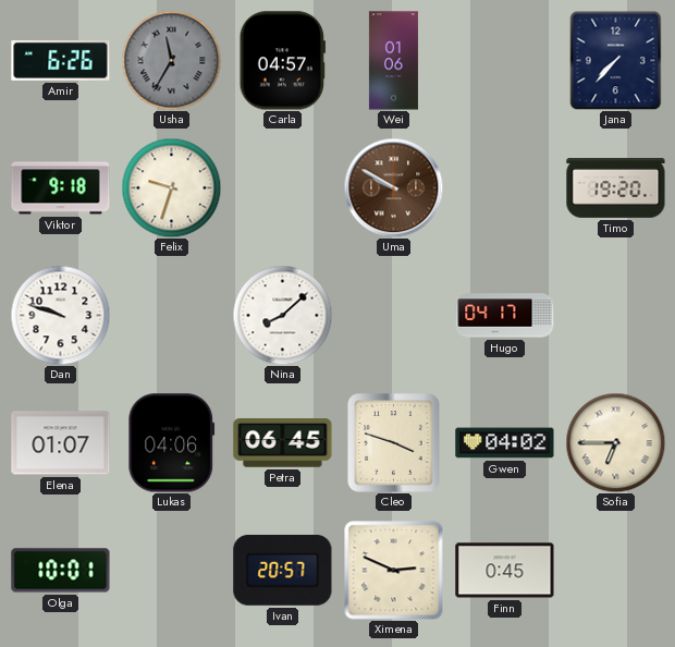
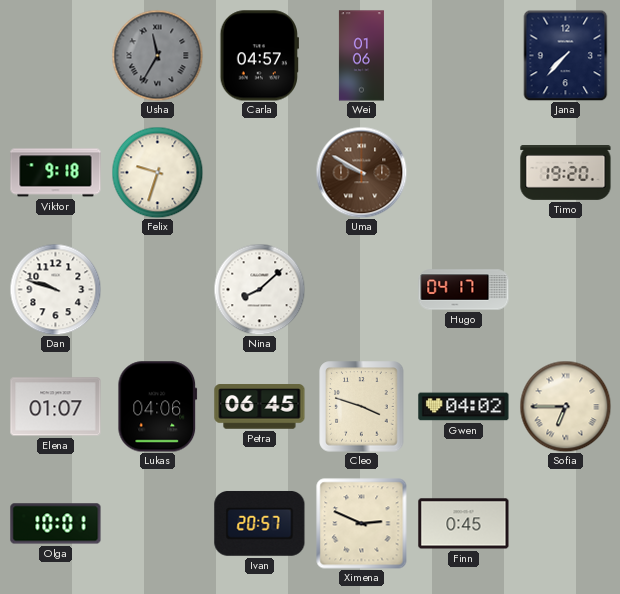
Amir: 6:26 -> none
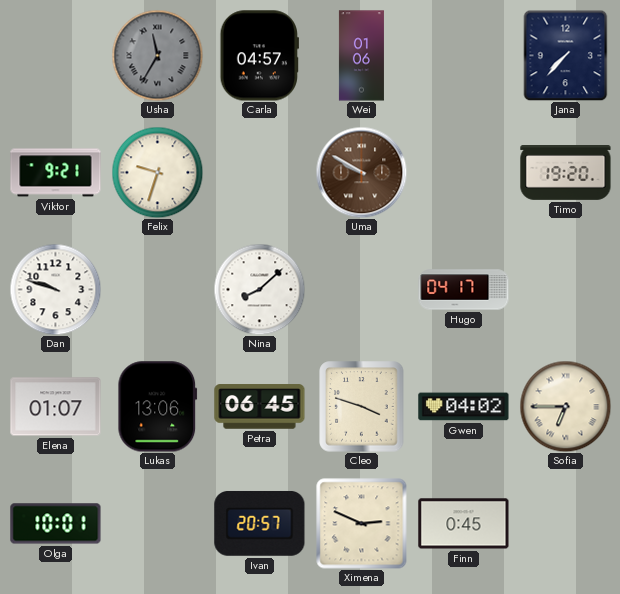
Viktor: 9:18 -> 9:21
Lukas: 04:06 -> 13:06
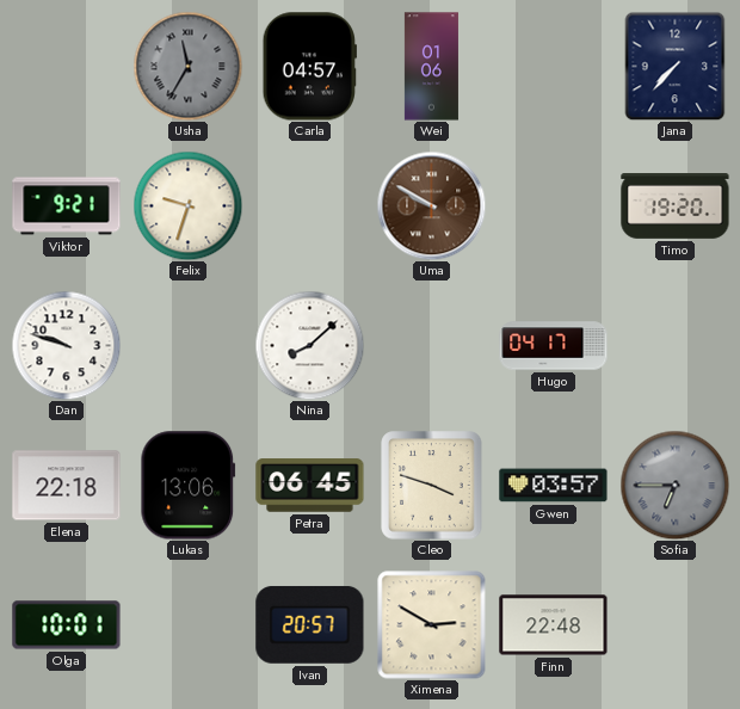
Elena: 01:07 -> 22:18
Gwen: 04:02 -> 03:57
Sofia dial: cream -> grey
Ximena: 2:49 -> 2:50
Finn: 0:45 -> 22:48
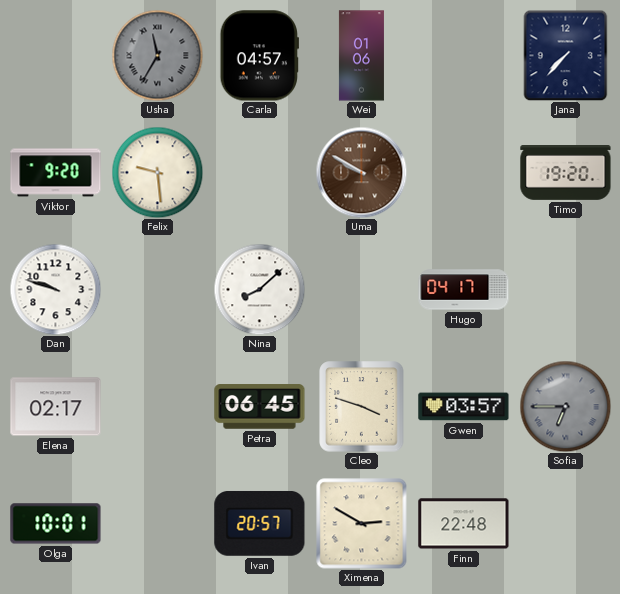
Viktor: 9:21 -> 9:20
Felix: 9:33 -> 9:29
Elena: 22:18 -> 02:17
Lukas: 13:06 -> none
